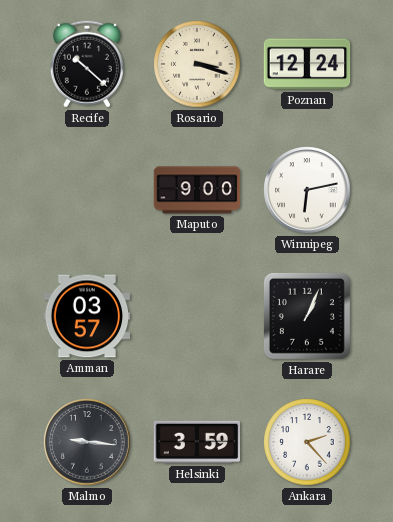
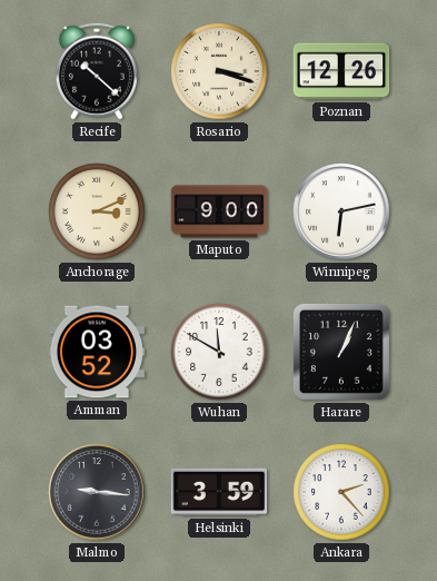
Poznan: 12:24 -> 12:26
Anchorage: none -> 3:11
Amman: 03:57 -> 03:52
Wuhan: none -> 11:50
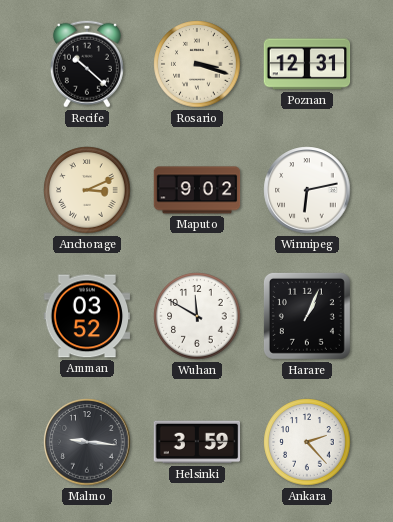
Poznan: 12:26 -> 12:31
Maputo: 9:00 -> 9:02
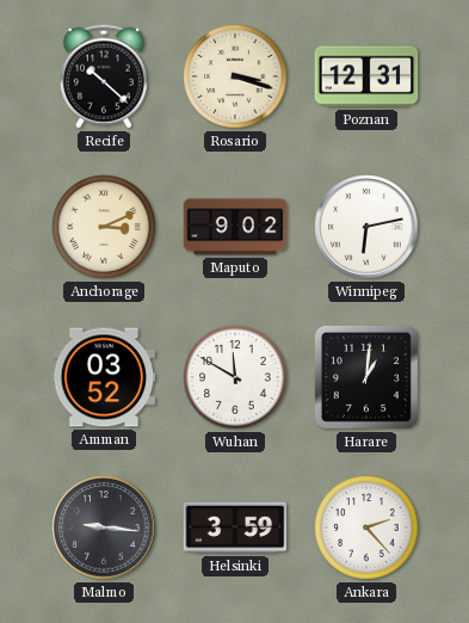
Harare: 1:04 -> 1:01
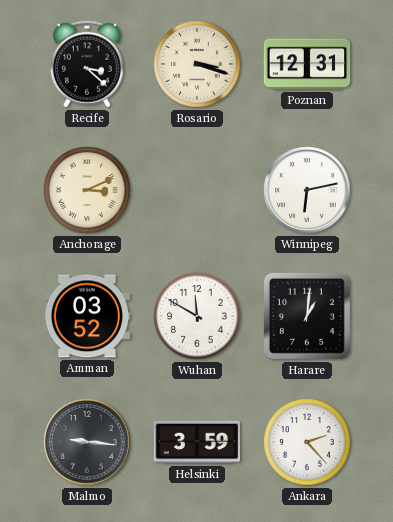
Recife: 10:22 -> 3:22
Maputo: 9:02 -> none
